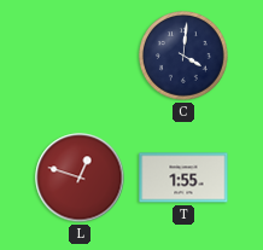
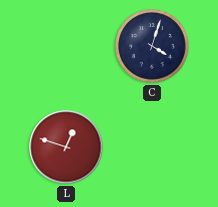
C: 4:01 -> 4:03
T: 1:55 -> none
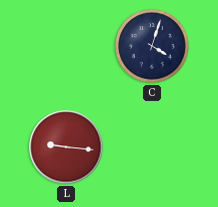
L: 12:48 -> 9:16
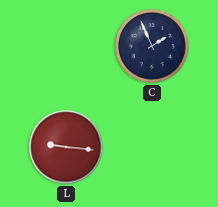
C: 4:03 -> 1:56
